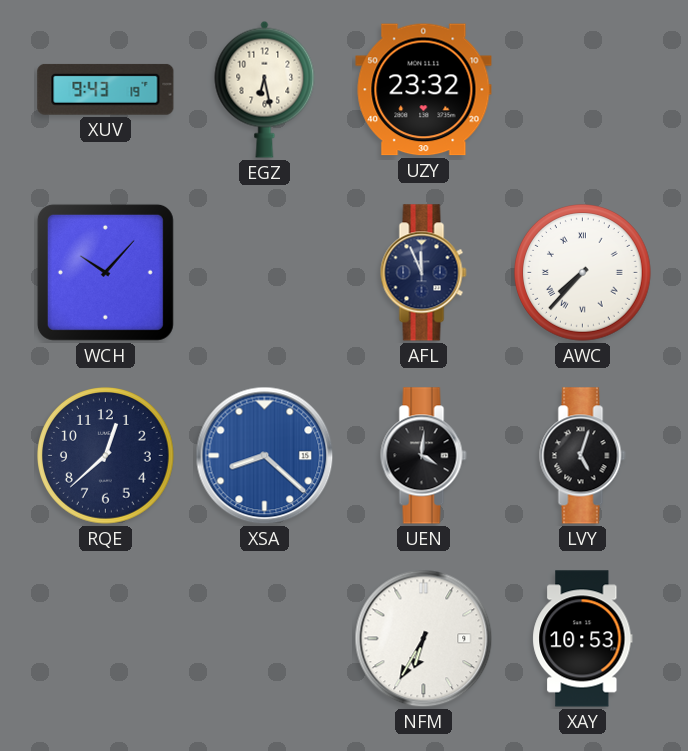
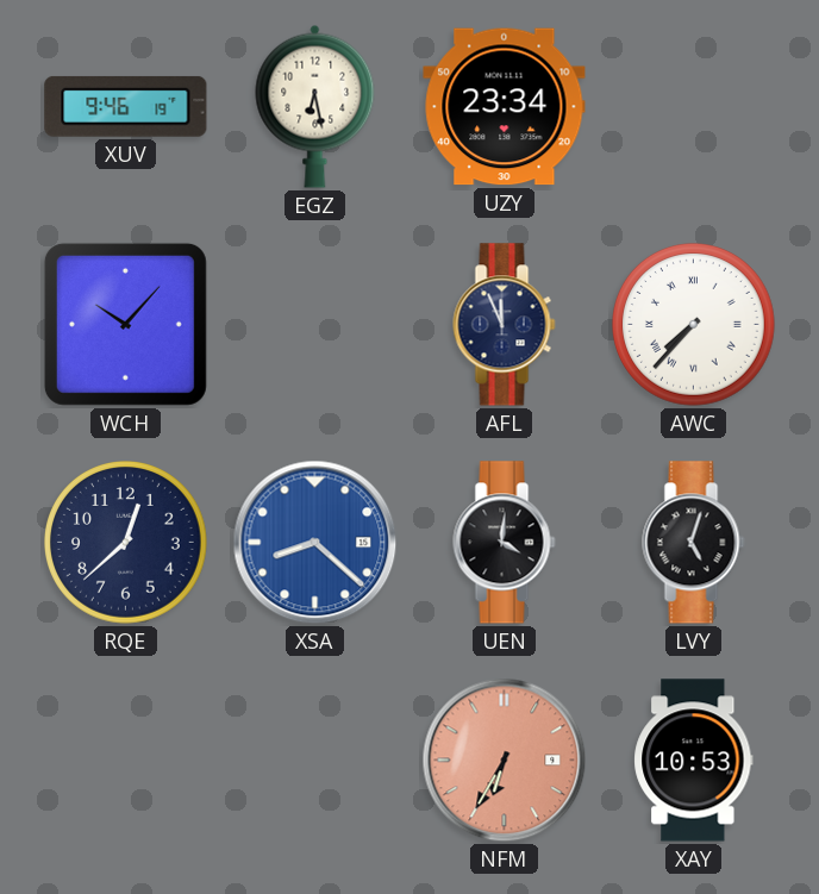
XUV: 9:43 -> 9:46
UZY: 23:32 -> 23:34
NFM dial: white -> salmon
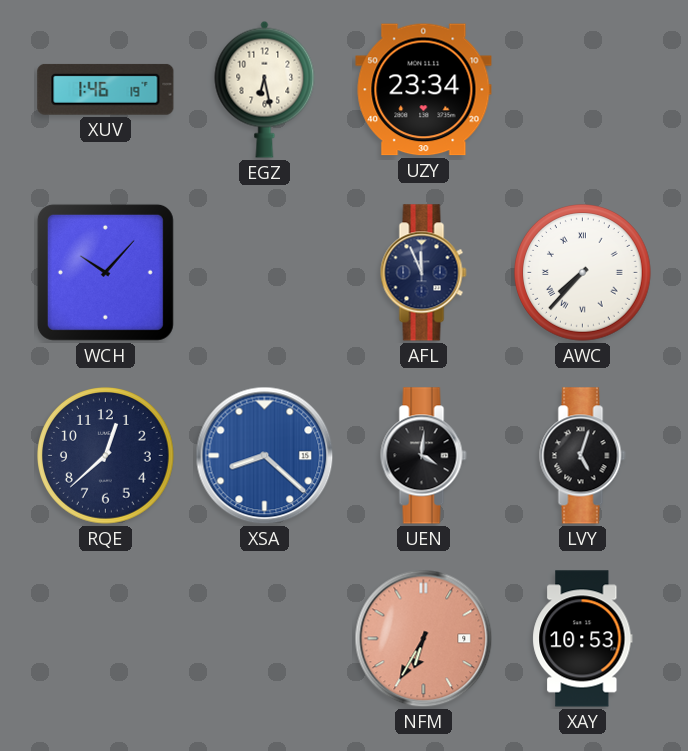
XUV: 9:46 -> 1:46
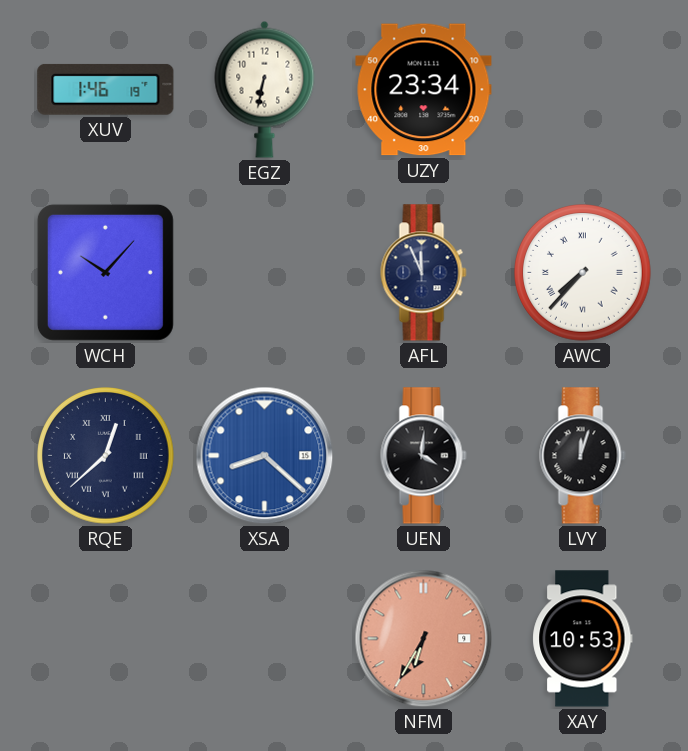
EGZ: 6:28 -> 6:32
RQE numerals: Arabic -> Roman
LVY: 5:03 -> 12:03
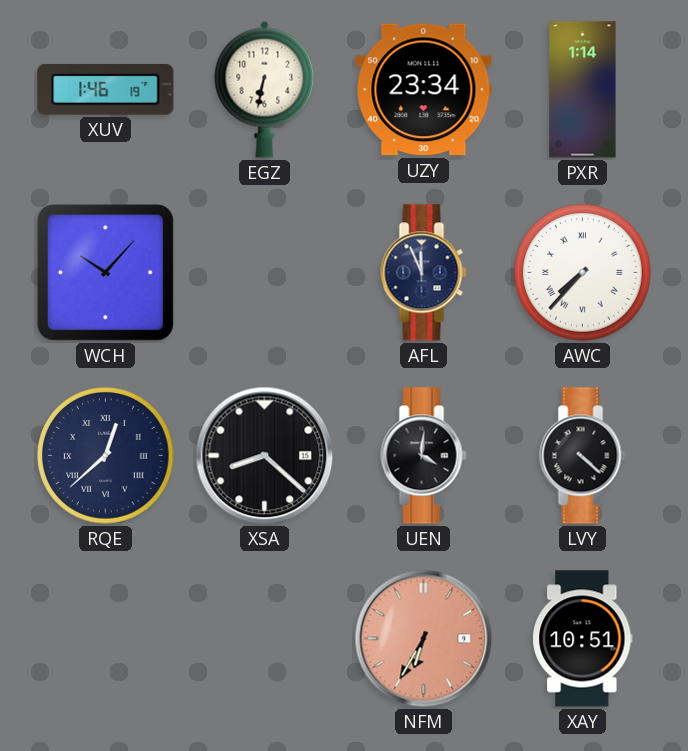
PXR: none -> 1:14
XSA dial: blue -> black
LVY: 12:03 -> 4:22
XAY: 10:53 -> 10:51
